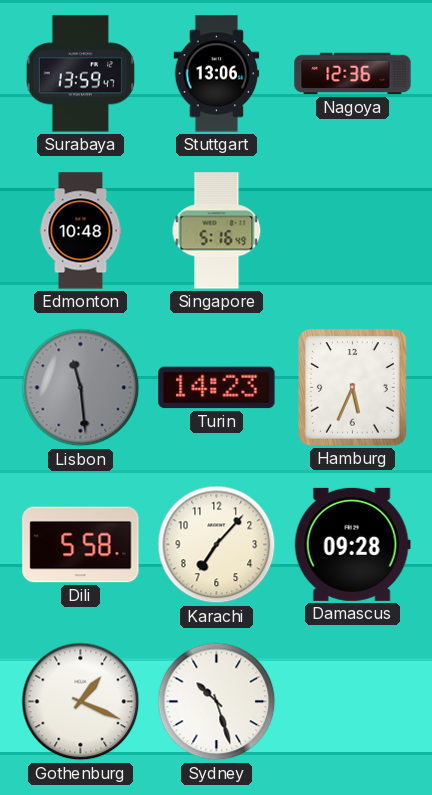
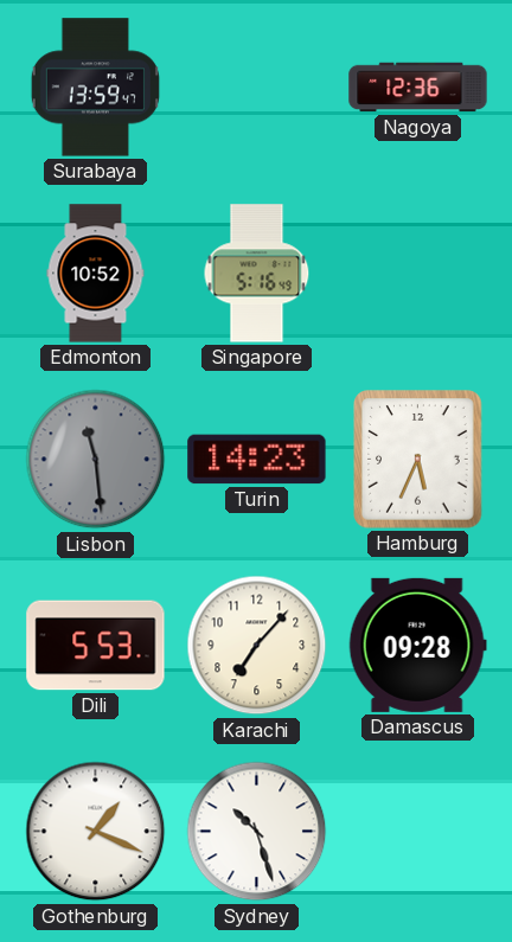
Stuttgart: 13:06 -> none
Edmonton: 10:48 -> 10:52
Dili: 5:58 -> 5:53
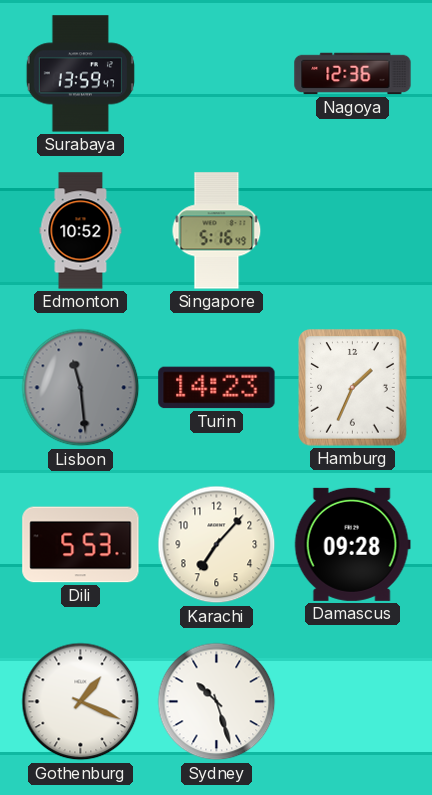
Hamburg: 5:34 -> 1:34
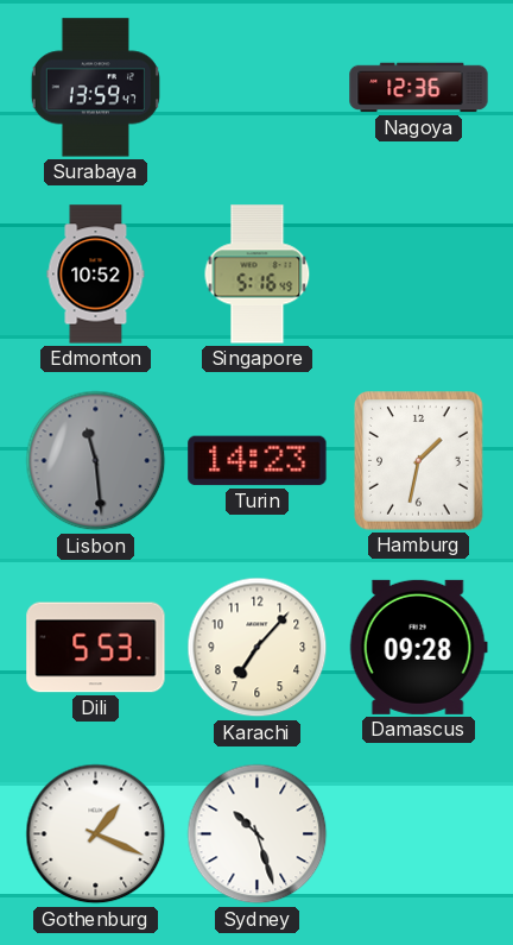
Hamburg: 1:34 -> 1:32
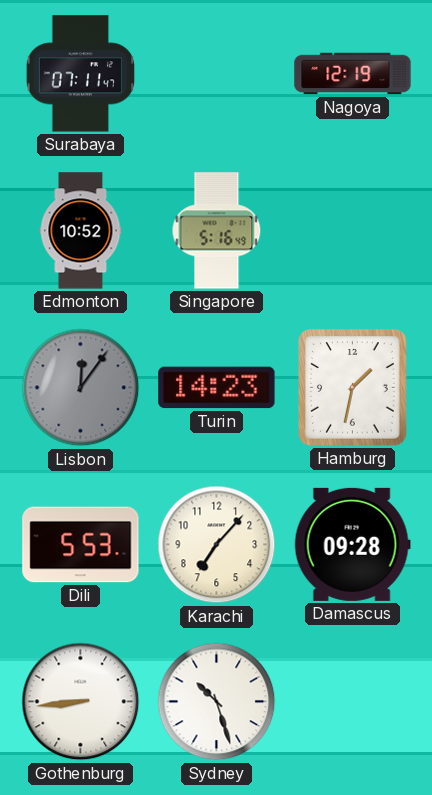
Surabaya: 13:59 -> 07:11
Nagoya: 12:36 -> 12:19
Lisbon: 11:29 -> 12:06
Gothenburg: 1:19 -> 8:44
